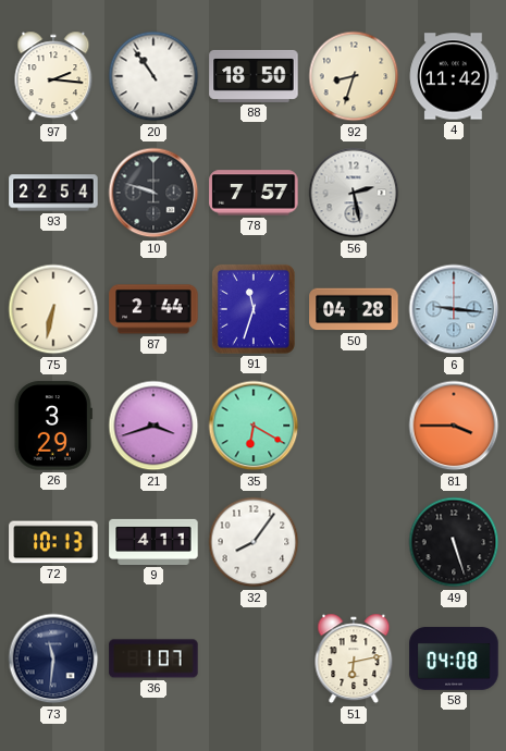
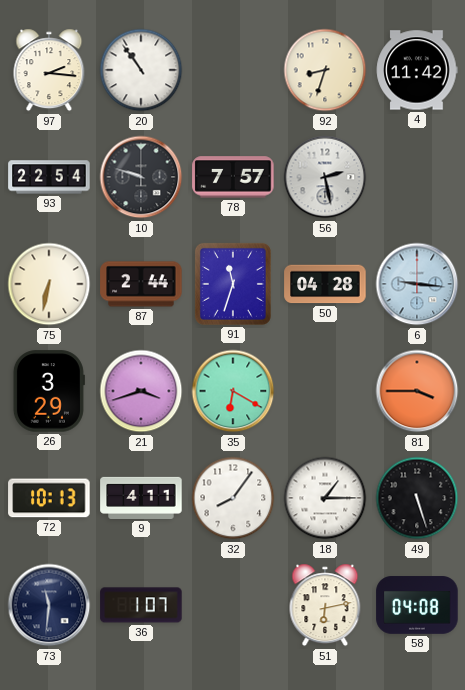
88: 18:50 -> none
18: none -> 1:15
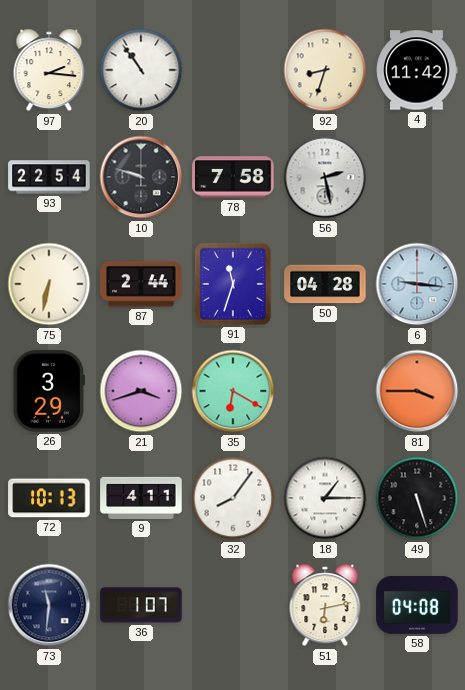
78: 7:57 -> 7:58
